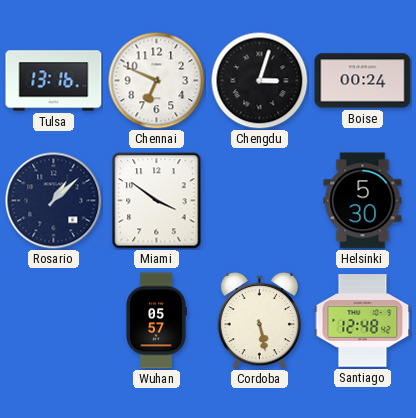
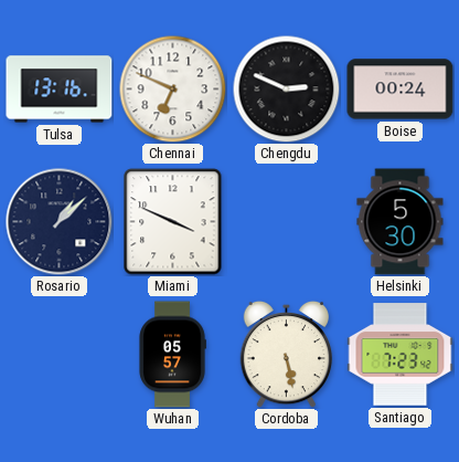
Chengdu: 3:03 -> 2:49
Miami: 3:51 -> 3:49
Santiago: 12:48 -> 7:23
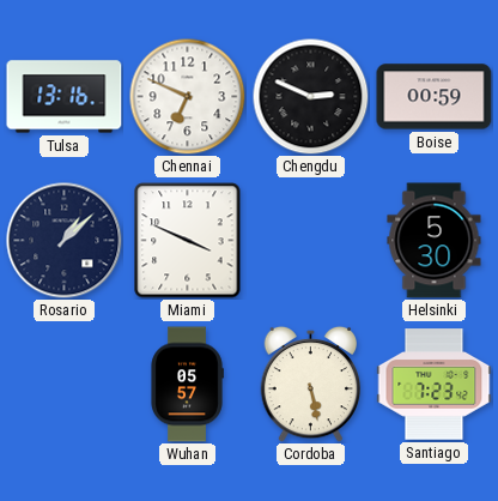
Boise: 00:24 -> 00:59
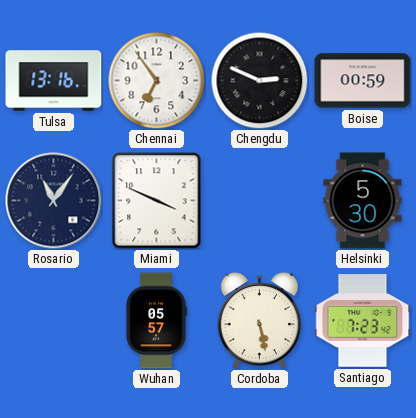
Chennai: 6:49 -> 6:54
Rosario: 1:08 -> 11:06
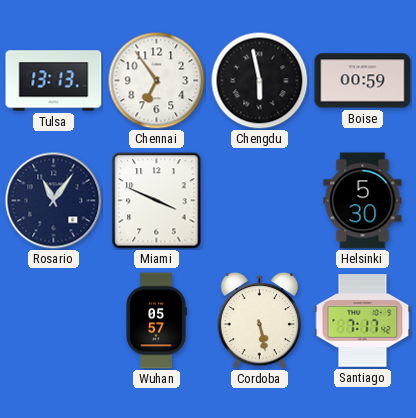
Tulsa: 13:16 -> 13:13
Chengdu: 2:49 -> 5:58
Santiago: 7:23 -> 7:17
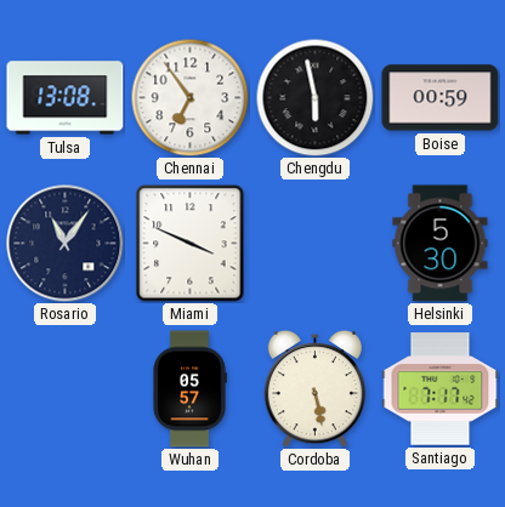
Tulsa: 13:13 -> 13:08
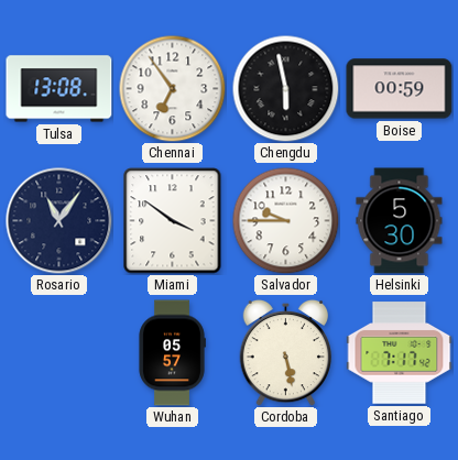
Miami: 3:49 -> 3:51
Salvador: none -> 9:45
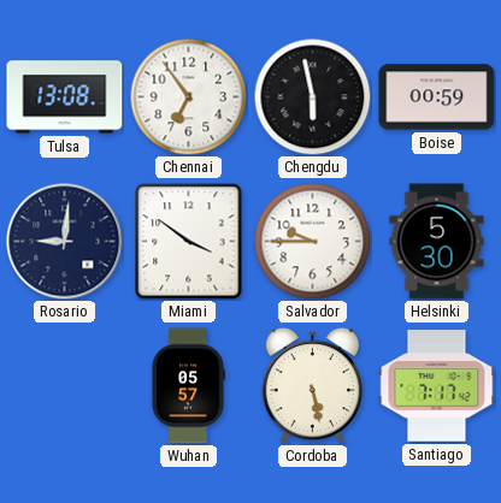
Rosario: 11:06 -> 9:01
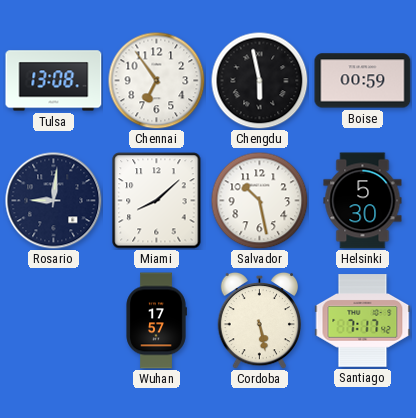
Miami: 3:51 -> 8:08
Salvador: 9:45 -> 10:28
Wuhan: 05:57 -> 17:57
